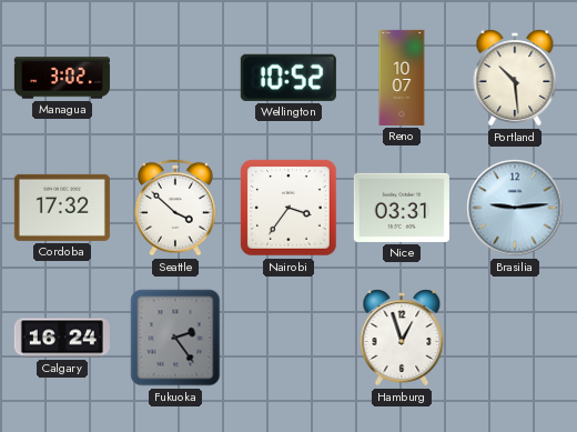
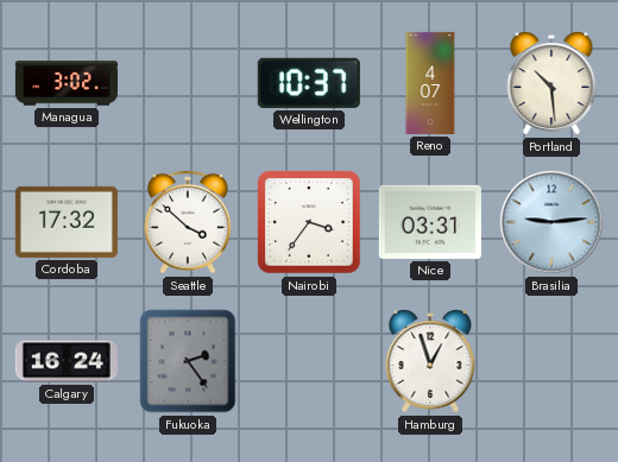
Wellington: 10:52 -> 10:37
Reno: 10:07 -> 4:07
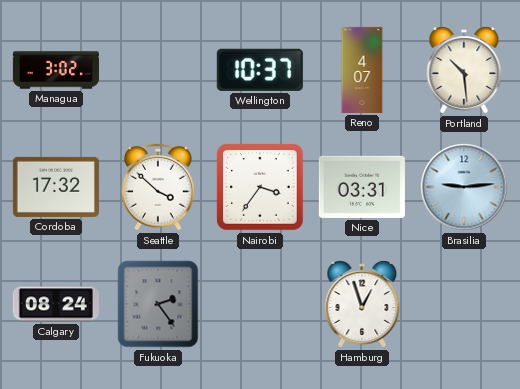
Calgary: 16:24 -> 08:24
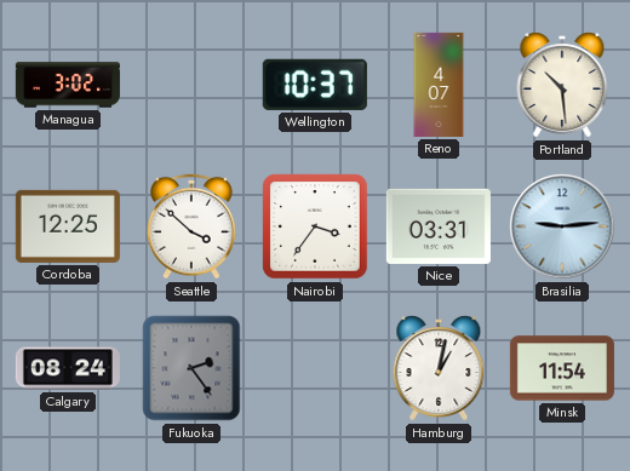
Cordoba: 17:32 -> 12:25
Hamburg: 12:57 -> 1:02
Minsk: none -> 11:54
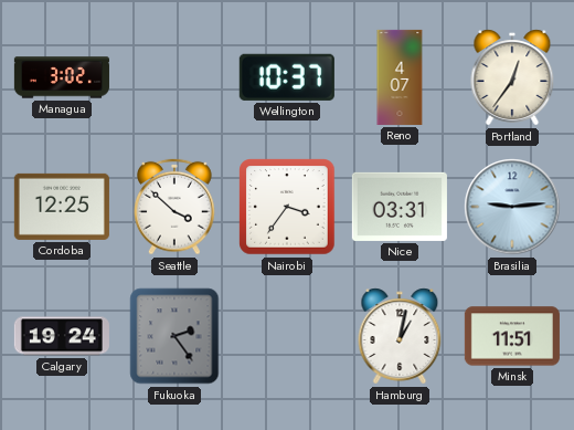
Portland: 10:29 -> 12:36
Calgary: 08:24 -> 19:24
Minsk: 11:54 -> 11:51
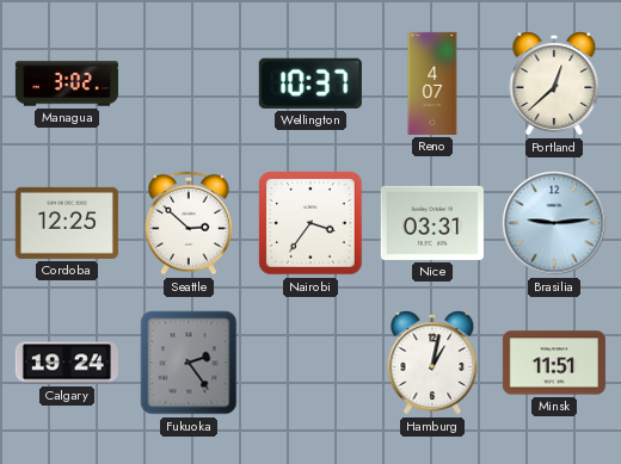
Portland: 12:36 -> 12:38
Seattle: 3:52 -> 2:52
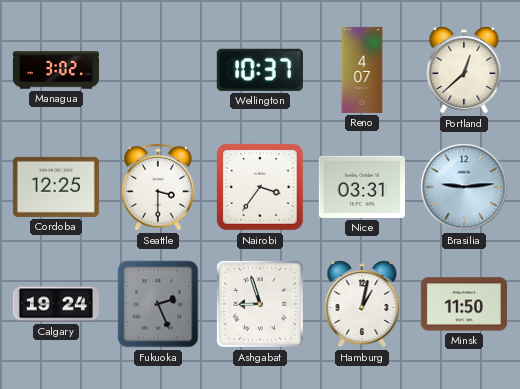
Seattle: 2:52 -> 3:30
Fukuoka: 2:24 -> 2:26
Ashgabat: none -> 8:57
Minsk: 11:51 -> 11:50
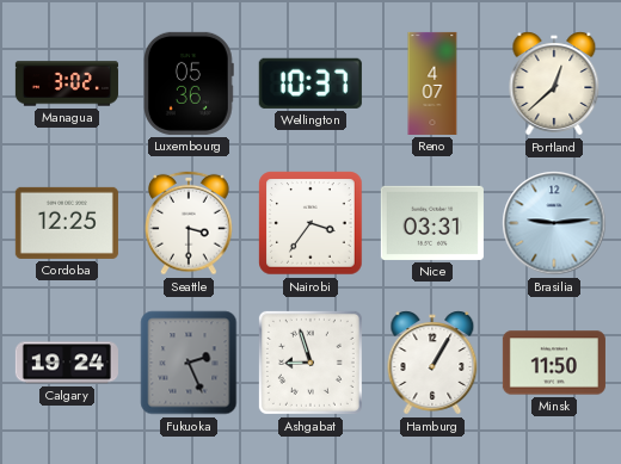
Luxembourg: none -> 05:36
Hamburg: 1:02 -> 1:05
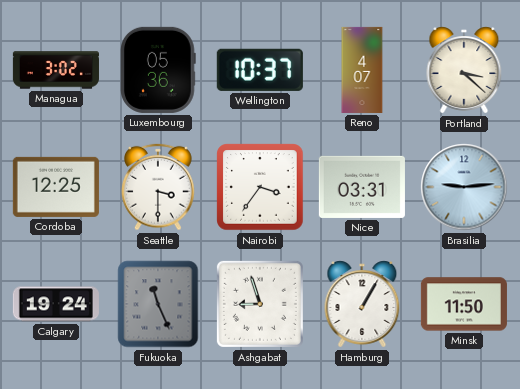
Portland: 12:38 -> 3:22
Fukuoka: 2:26 -> 11:26
